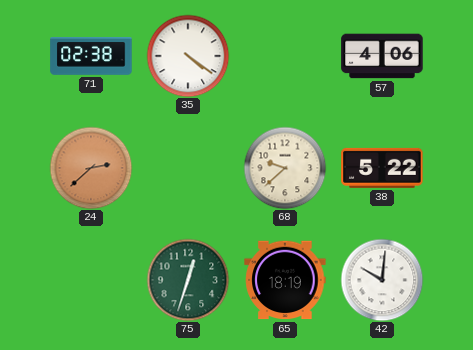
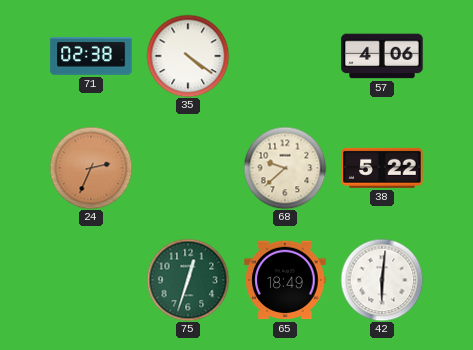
24: 2:38 -> 2:34
65: 18:19 -> 18:49
42: 10:01 -> 6:01
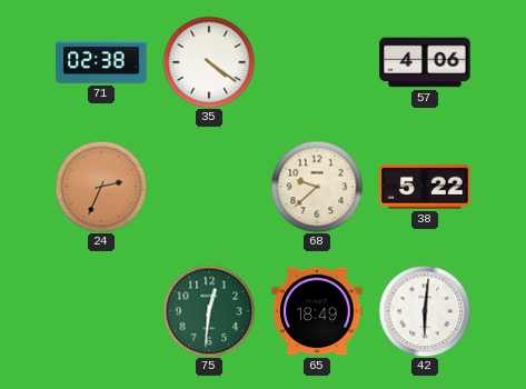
75: 12:33 -> 12:31
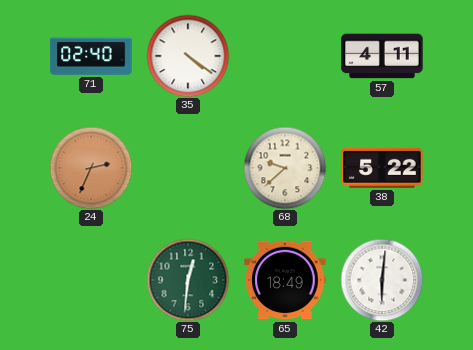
71: 02:38 -> 02:40
57: 4:06 -> 4:11
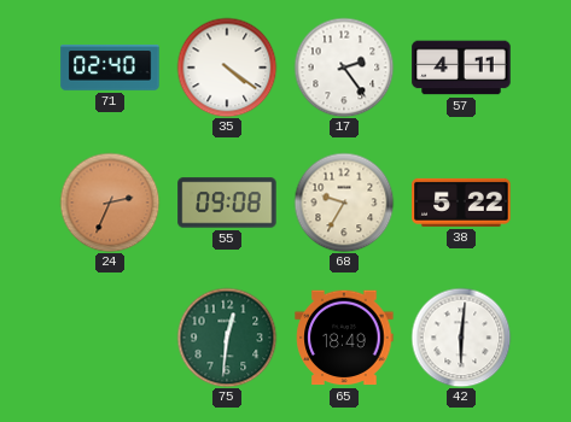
17: none -> 2:24
55: none -> 09:08
68: 9:38 -> 9:35
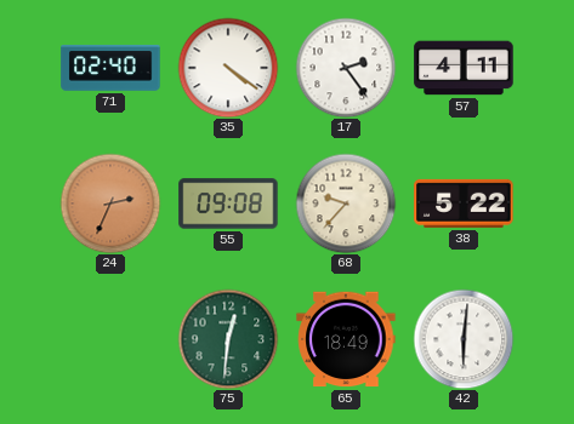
68: 9:35 -> 9:37
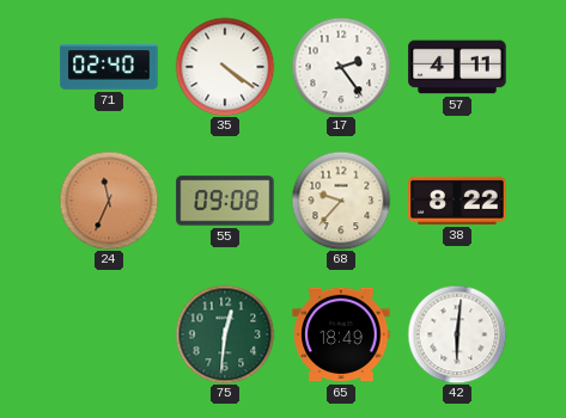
24: 2:34 -> 11:34
38: 5:22 -> 8:22
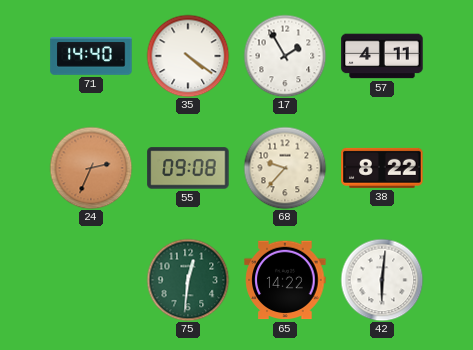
71: 02:40 -> 14:40
17: 2:24 -> 1:55
24: 11:34 -> 2:34
65: 18:49 -> 14:22
